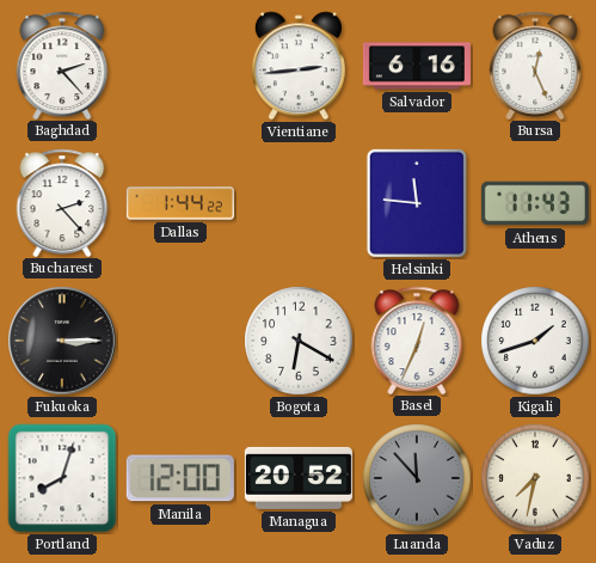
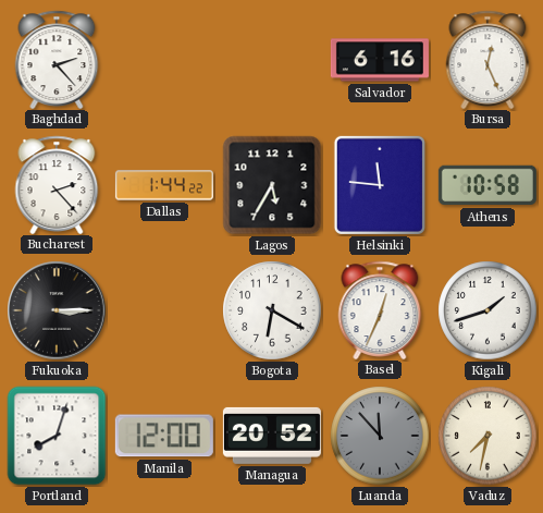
Vientiane: 2:44 -> none
Lagos: none -> 5:35
Athens: 11:43 -> 10:58
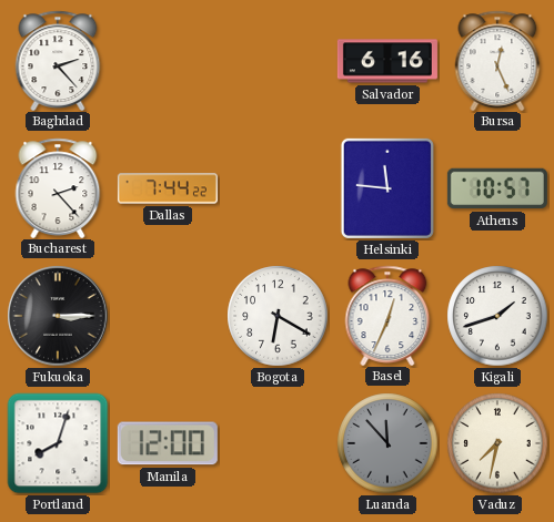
Dallas: 1:44 -> 7:44
Lagos: 5:35 -> none
Athens: 10:58 -> 10:57
Managua: 20:52 -> none
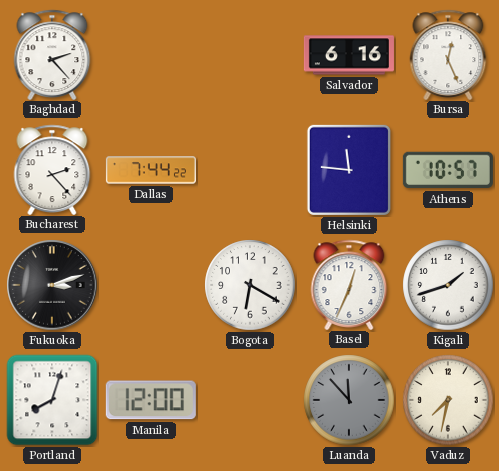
Fukuoka: 3:15 -> 3:12
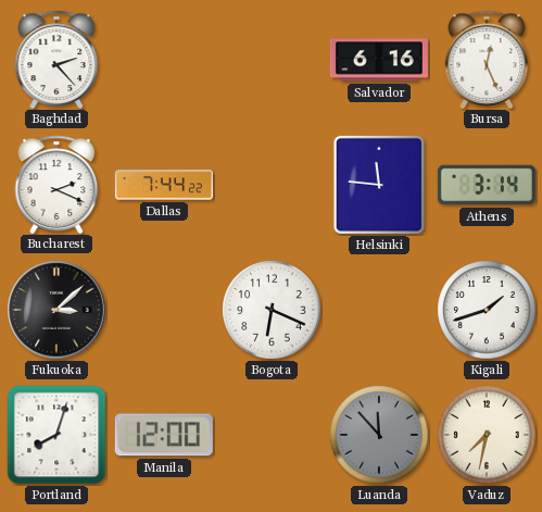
Bucharest: 2:23 -> 2:19
Athens: 10:57 -> 3:14
Fukuoka: 3:12 -> 3:08
Bogota: 6:20 -> 6:19
Basel: 12:34 -> none
